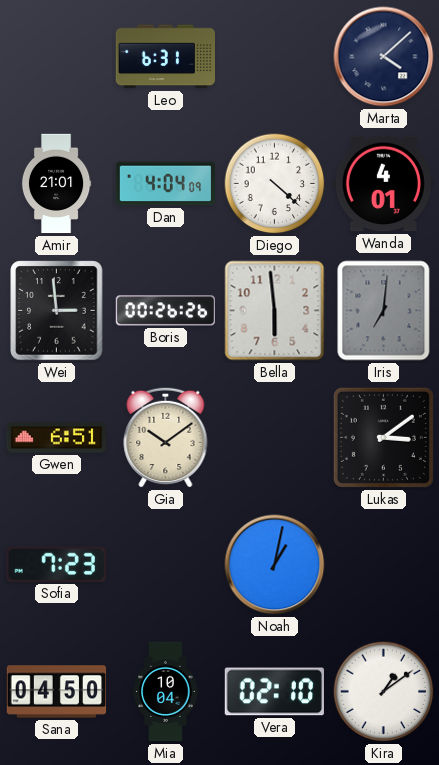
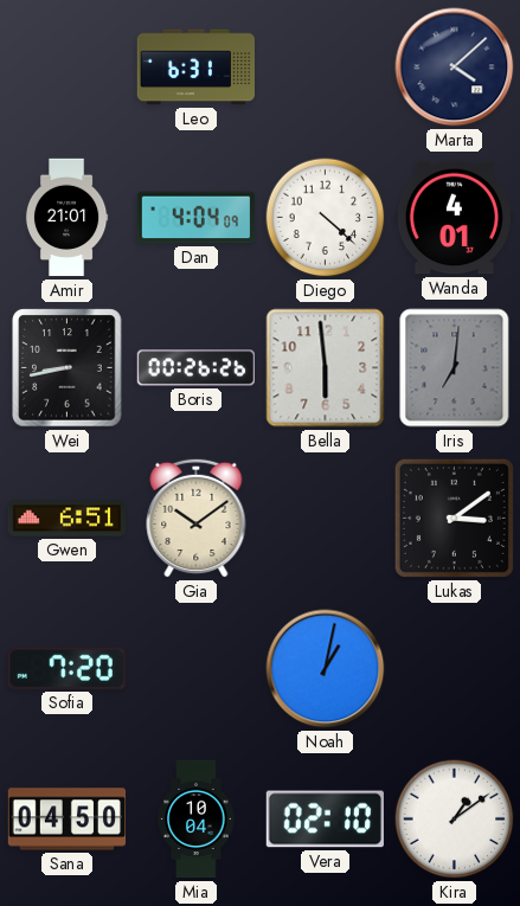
Wei: 2:59 -> 8:43
Sofia: 7:23 -> 7:20
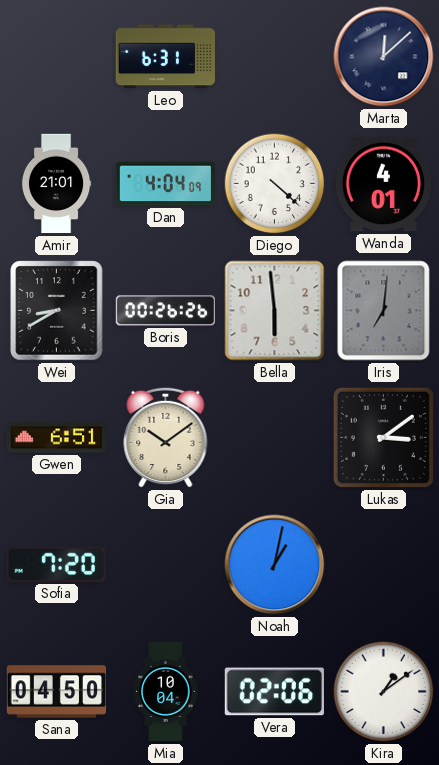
Marta: 4:08 -> 12:08
Wei: 8:43 -> 8:40
Vera: 02:10 -> 02:06
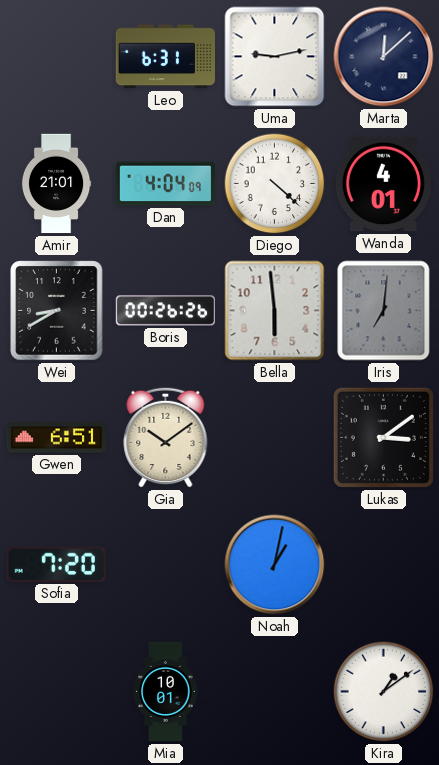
Uma: none -> 9:13
Sana: 04:50 -> none
Mia: 10:04 -> 10:01
Vera: 02:06 -> none
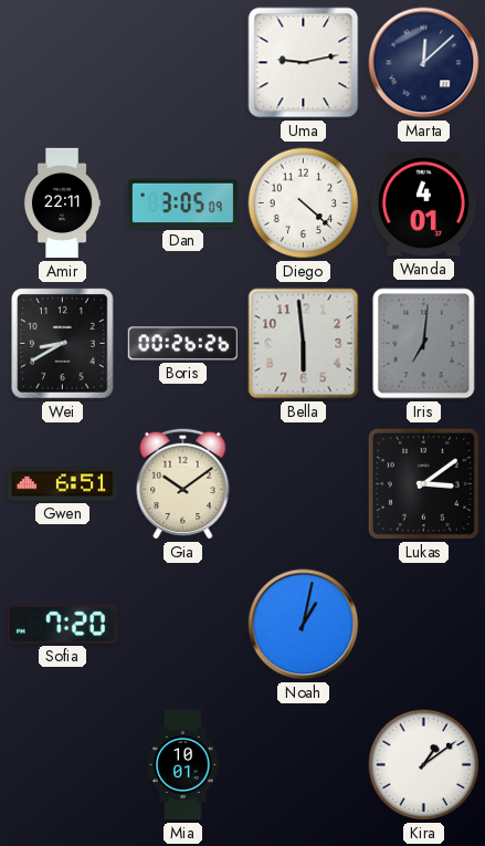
Leo: 6:31 -> none
Amir: 21:01 -> 22:11
Dan: 4:04 -> 3:05
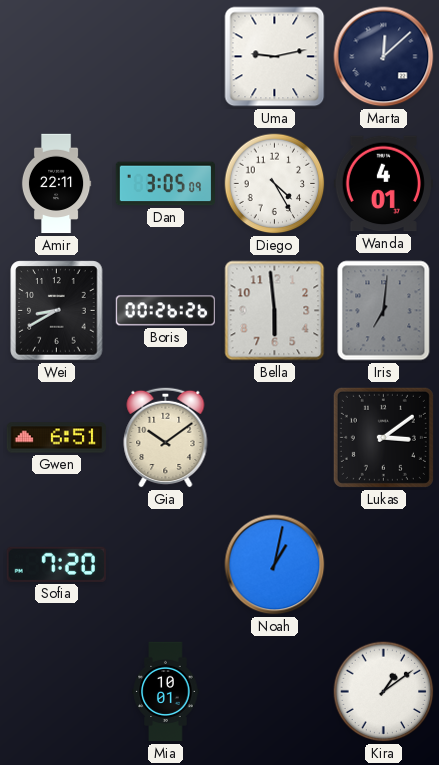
Diego: 4:22 -> 4:25
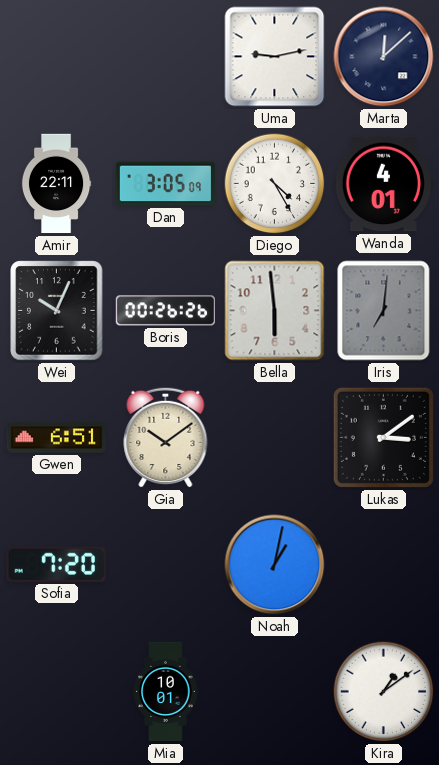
Wei: 8:40 -> 10:04
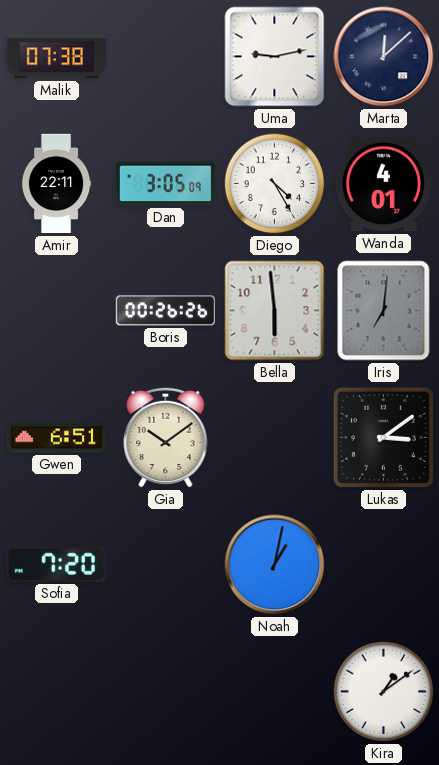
Malik: none -> 07:38
Wei: 10:04 -> none
Mia: 10:01 -> none
